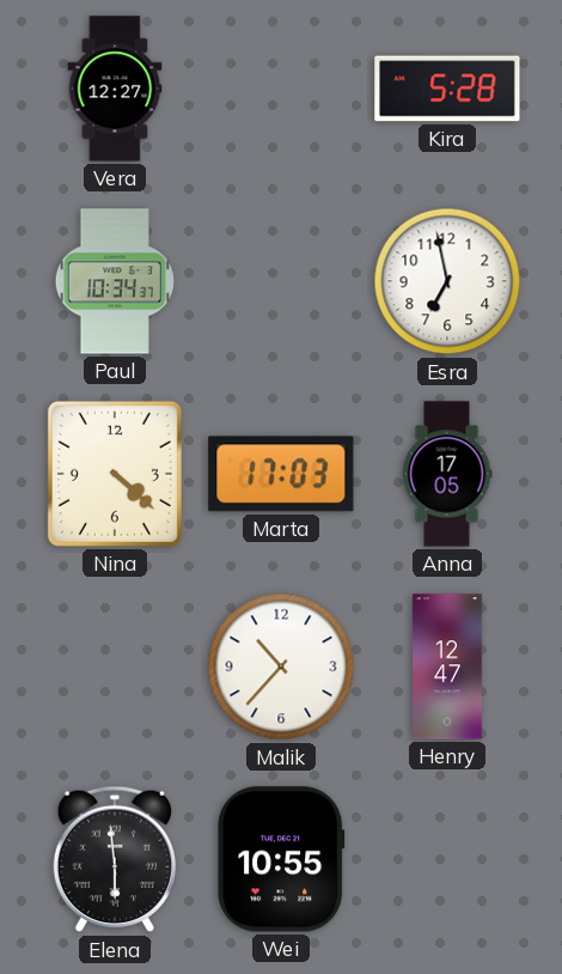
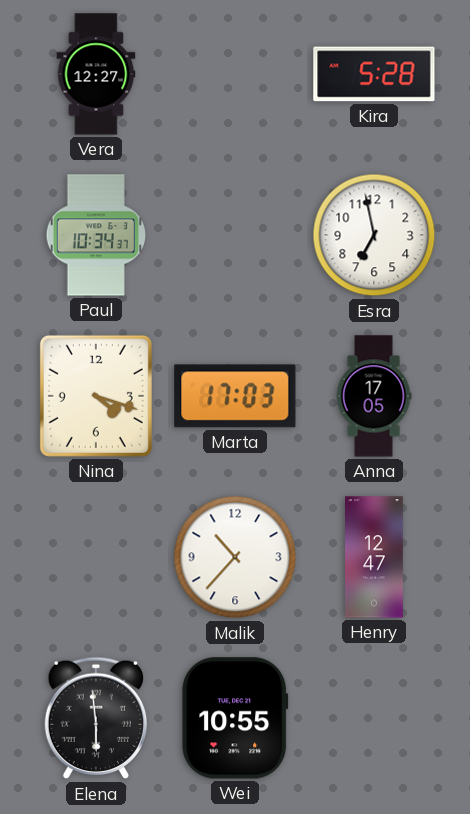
Nina: 4:22 -> 4:18
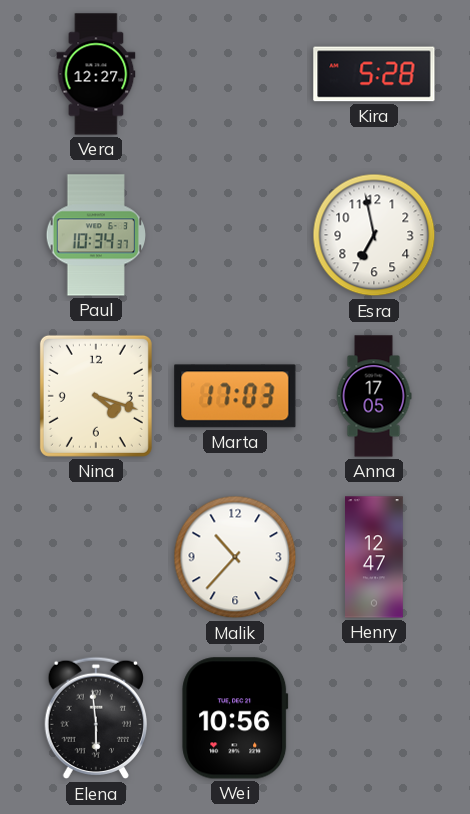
Wei: 10:55 -> 10:56
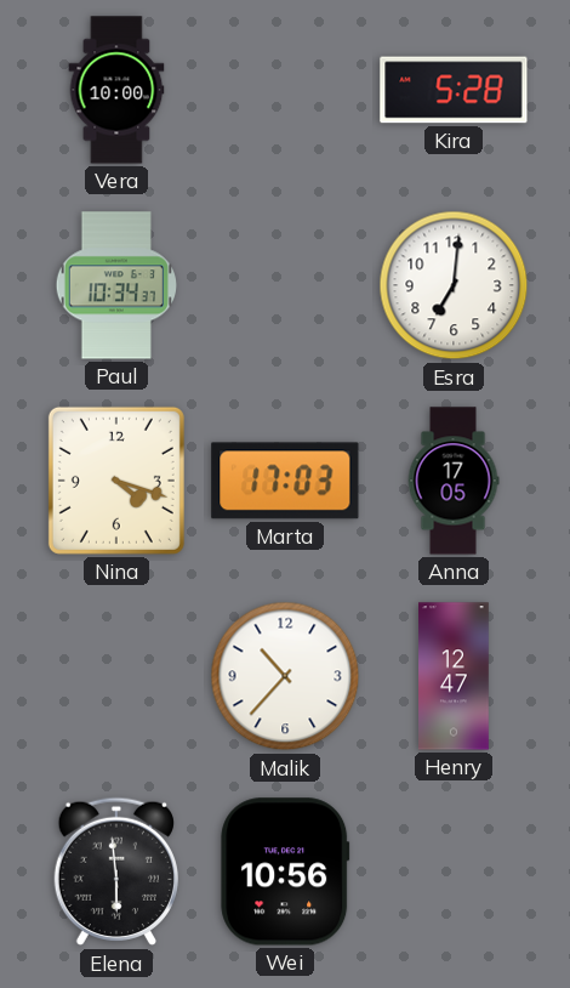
Vera: 12:27 -> 10:00
Esra: 6:58 -> 7:01
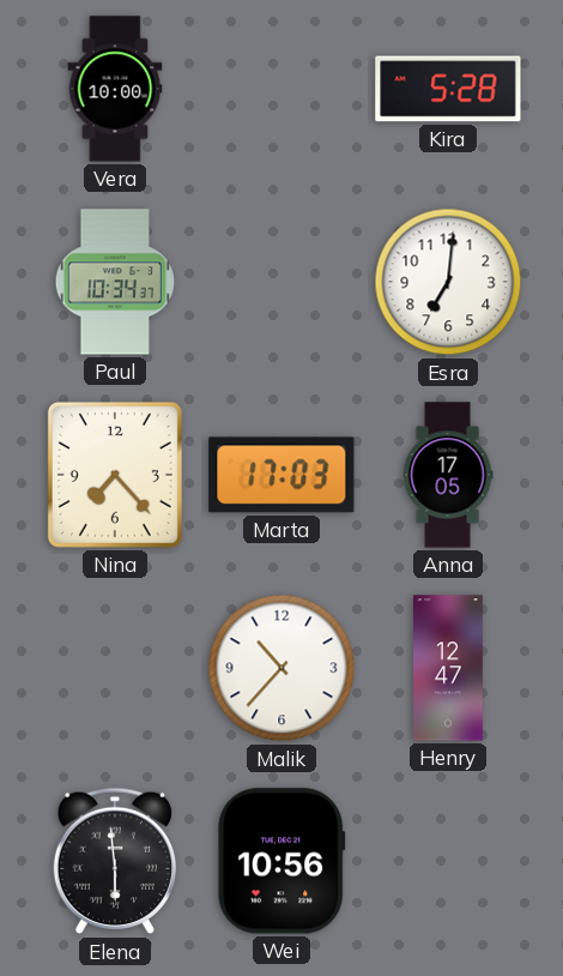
Nina: 4:18 -> 7:23
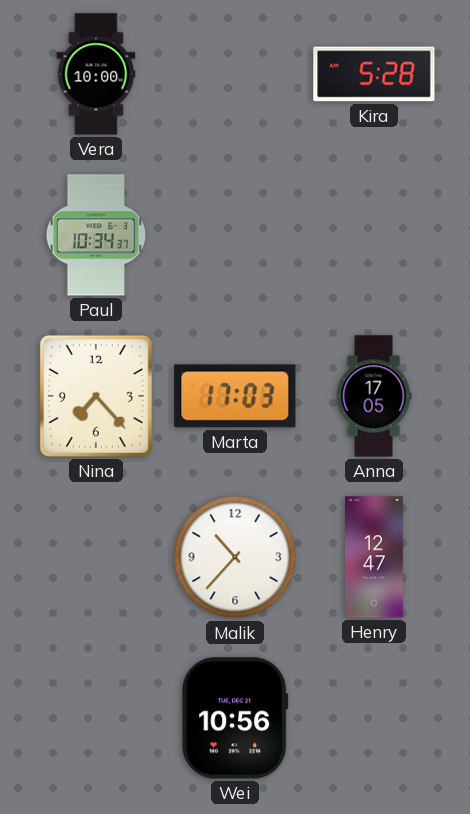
Esra: 7:01 -> none
Elena: 5:59 -> none
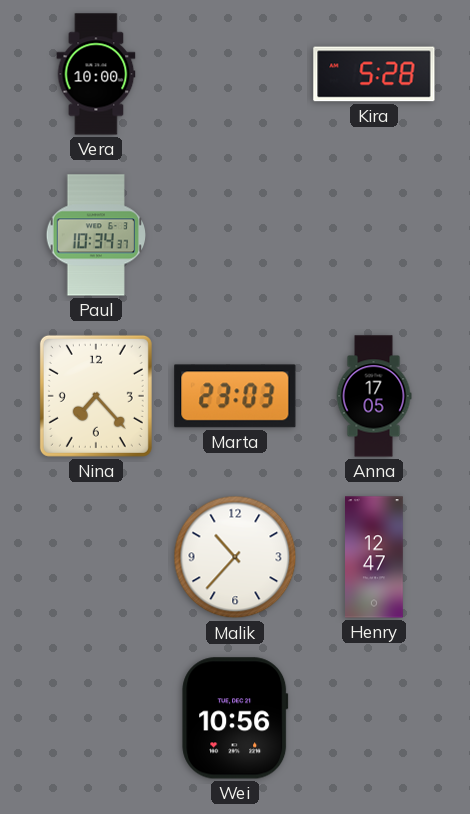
Marta: 17:03 -> 23:03
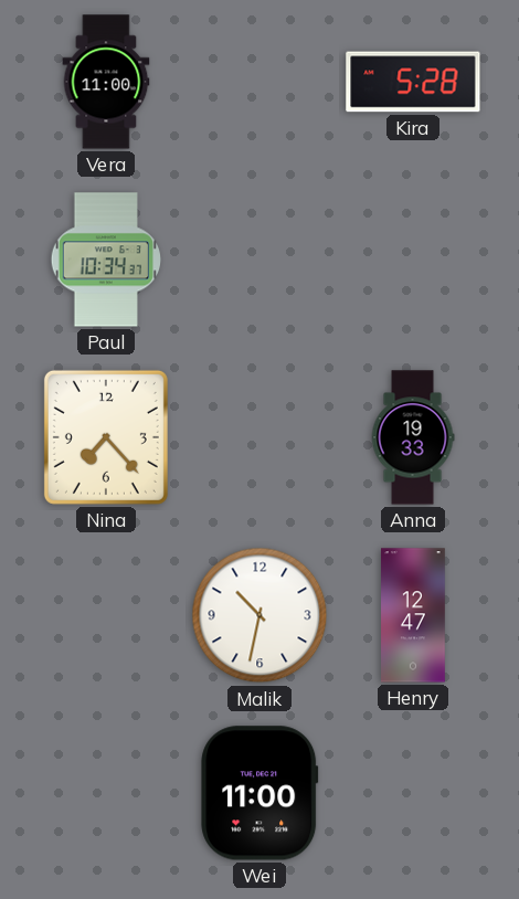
Vera: 10:00 -> 11:00
Marta: 23:03 -> none
Anna: 17:05 -> 19:33
Malik: 10:37 -> 10:32
Wei: 10:56 -> 11:00
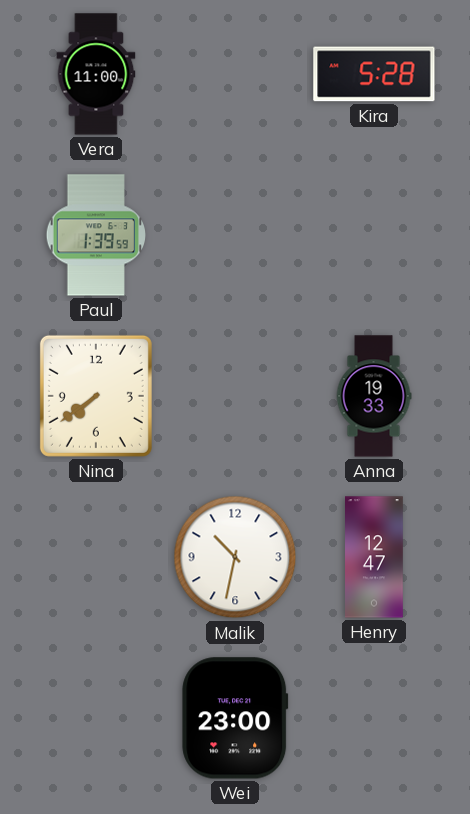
Paul: 10:34 -> 1:39
Nina: 7:23 -> 7:39
Wei: 11:00 -> 23:00
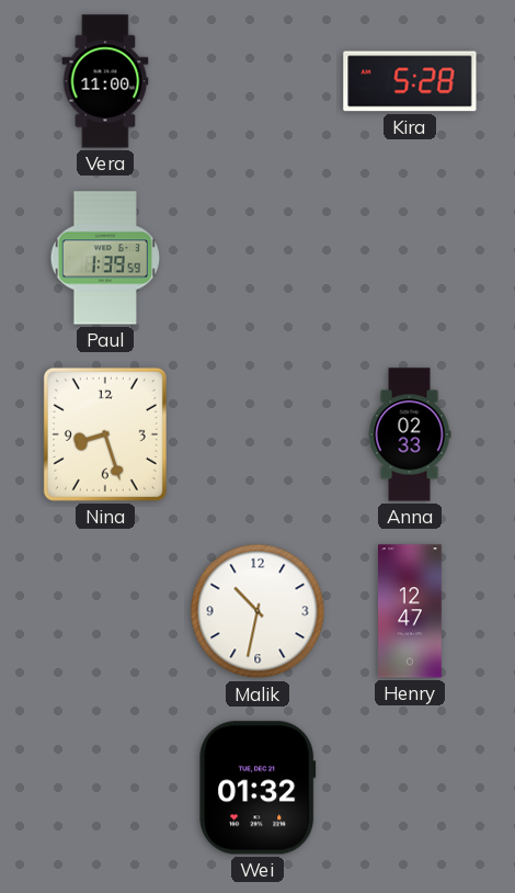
Nina: 7:39 -> 8:27
Anna: 19:33 -> 02:33
Wei: 23:00 -> 01:32
